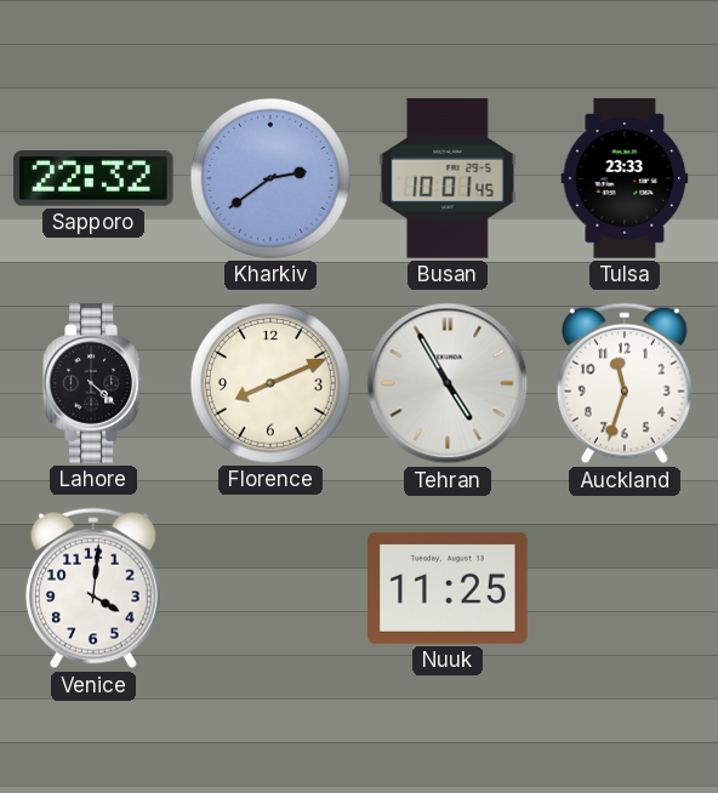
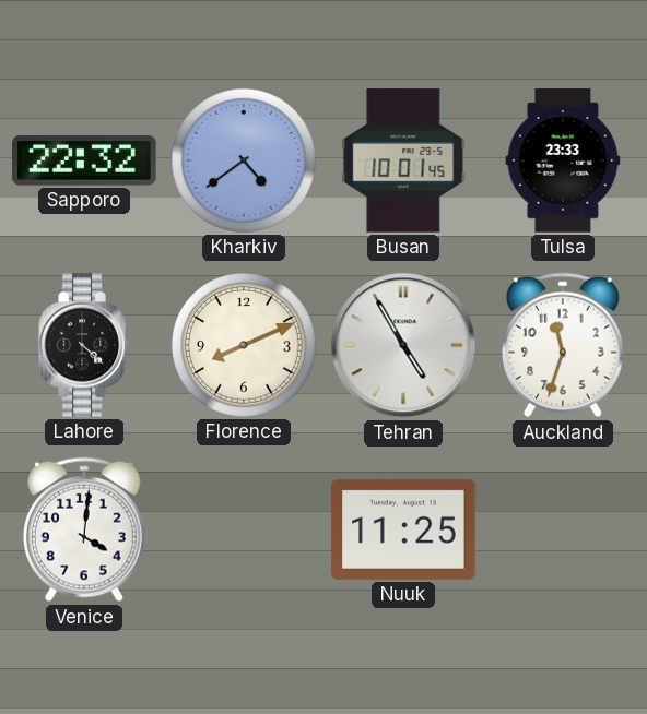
Kharkiv: 2:39 -> 4:39
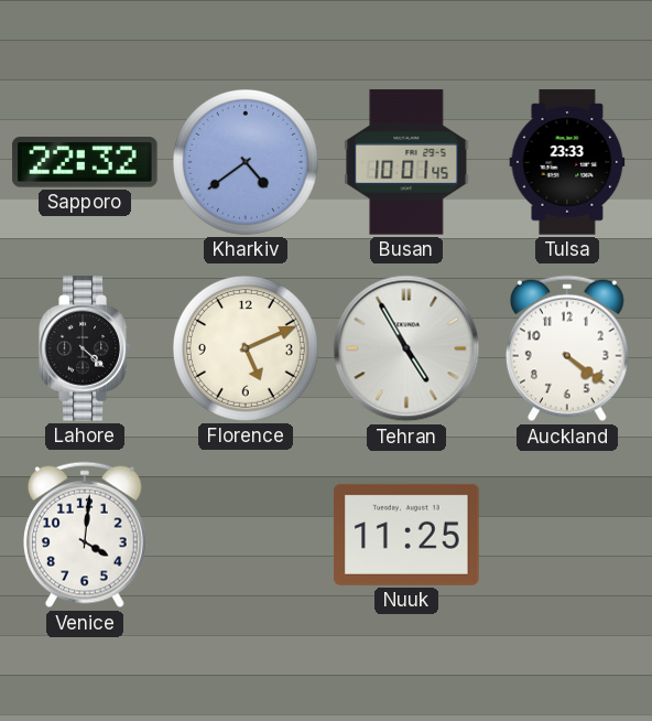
Florence: 8:11 -> 5:11
Auckland: 11:33 -> 4:21
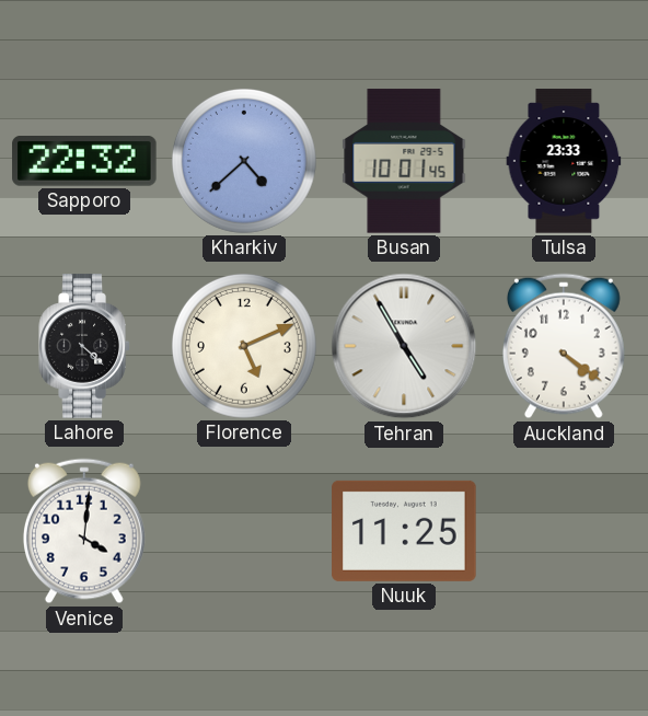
Kharkiv: 4:39 -> 4:38
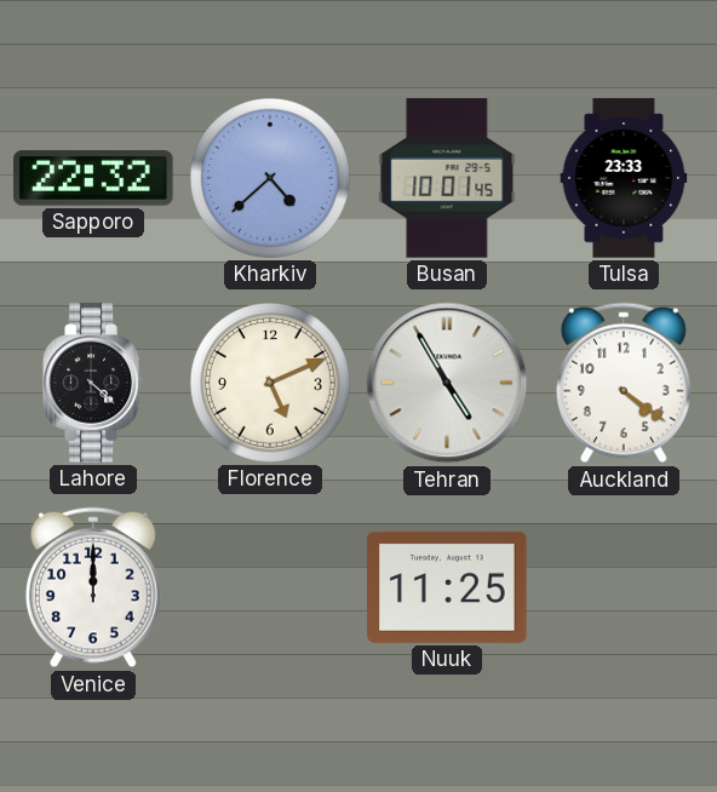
Venice: 4:01 -> 12:00
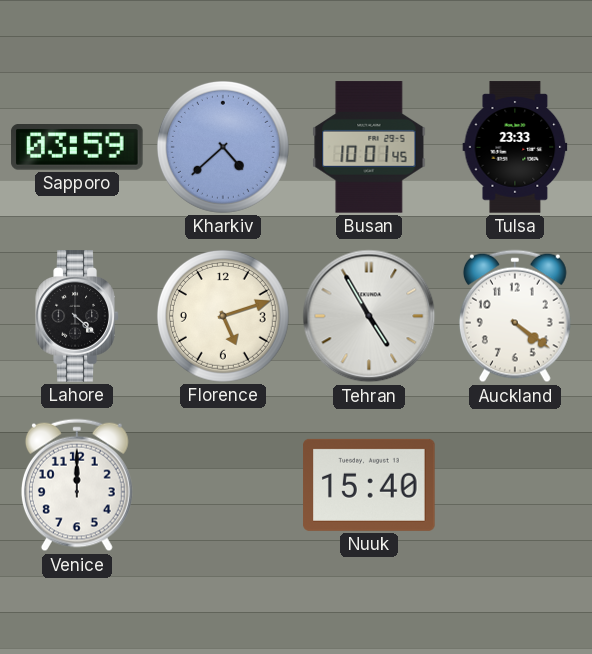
Sapporo: 22:32 -> 03:59
Florence: 5:11 -> 5:12
Nuuk: 11:25 -> 15:40
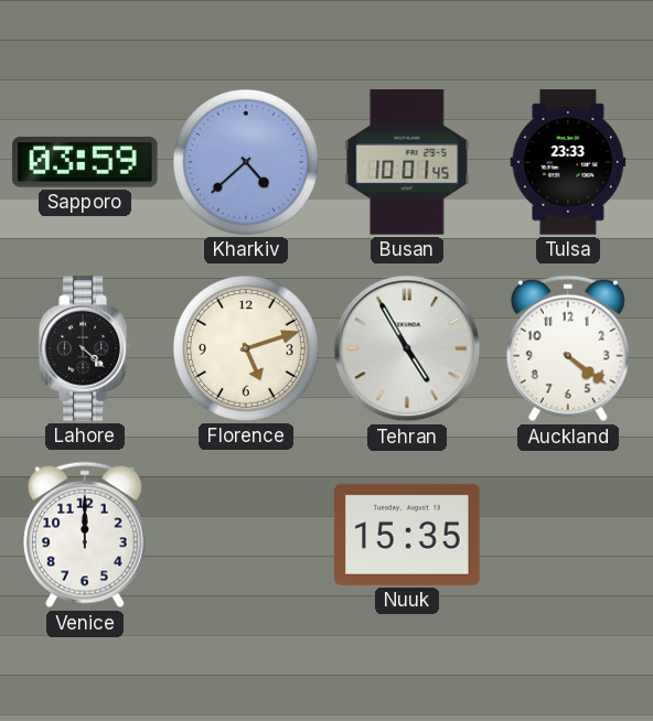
Nuuk: 15:40 -> 15:35
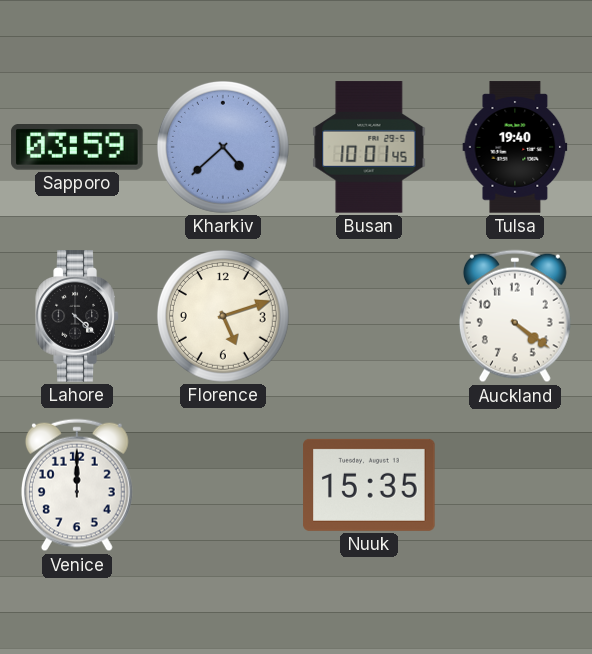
Tulsa: 23:33 -> 19:40
Tehran: 4:55 -> none
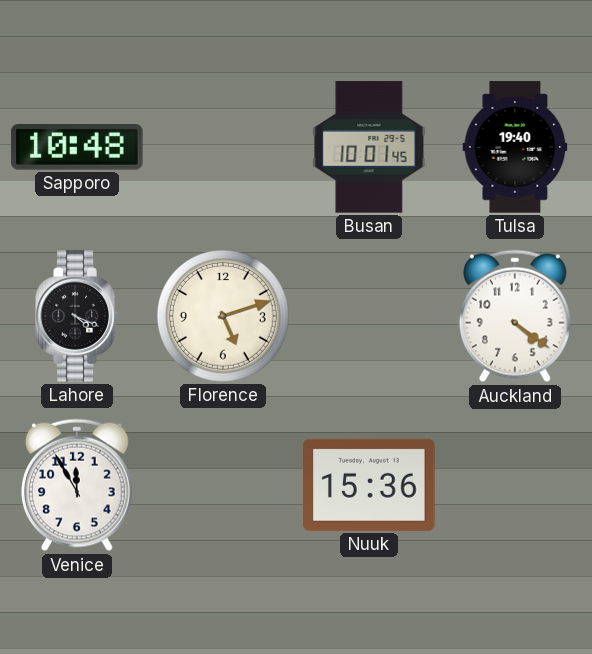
Sapporo: 03:59 -> 10:48
Kharkiv: 4:38 -> none
Lahore: 4:22 -> 4:19
Venice: 12:00 -> 11:55
Nuuk: 15:35 -> 15:36
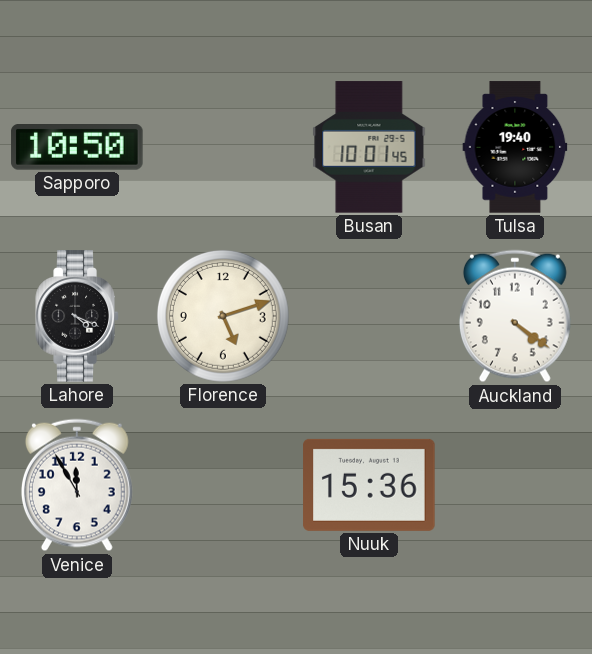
Sapporo: 10:48 -> 10:50
